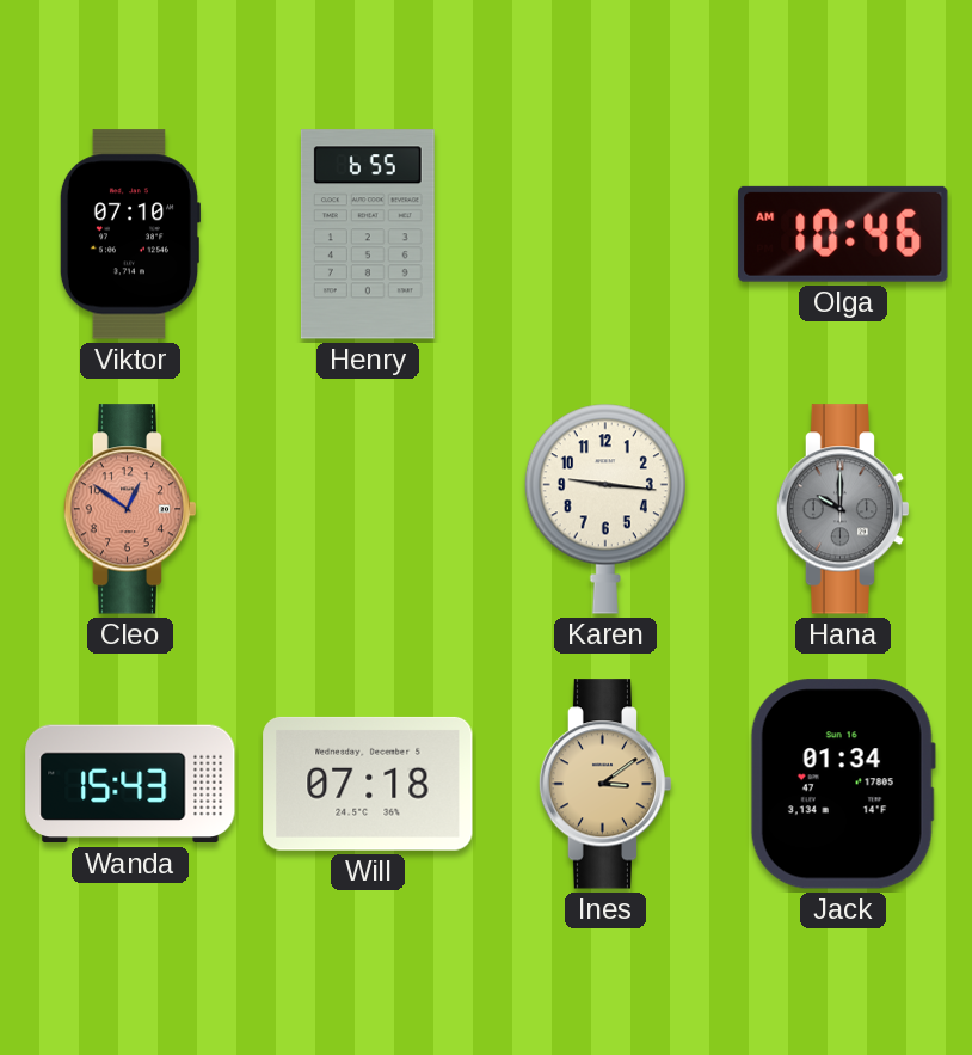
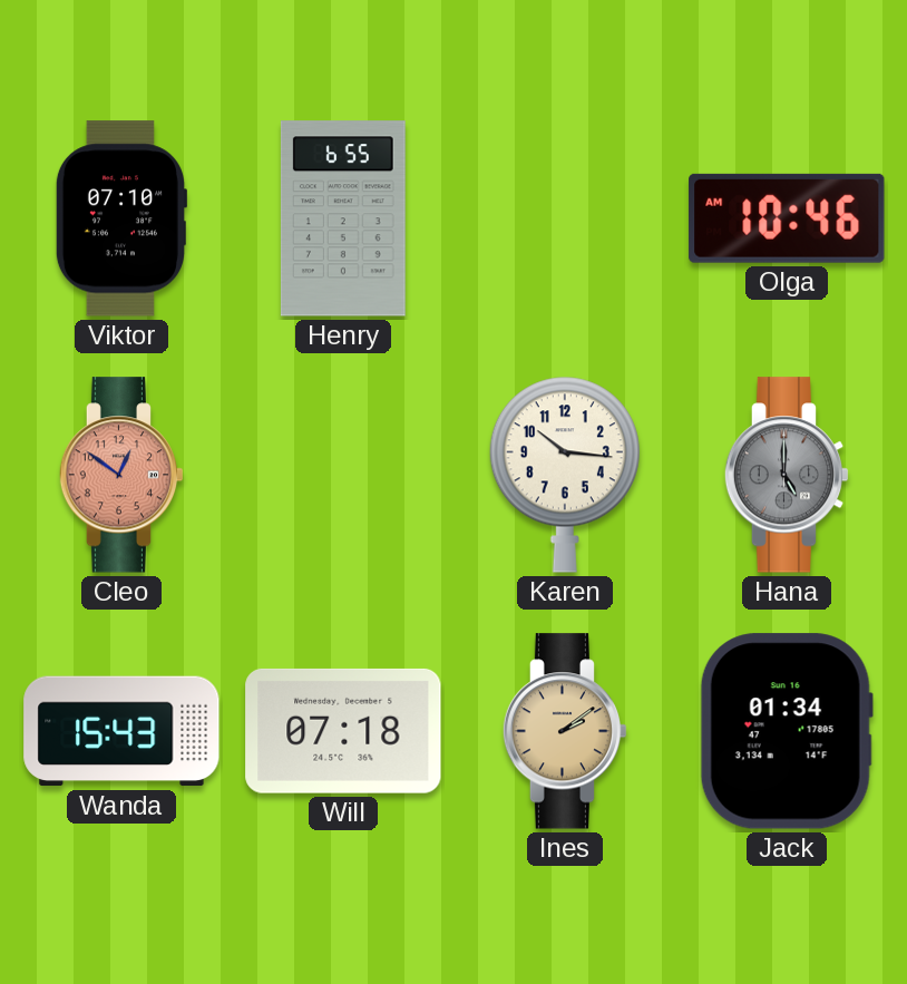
Karen: 9:16 -> 10:16
Hana: 10:00 -> 5:00
Ines: 3:09 -> 2:09
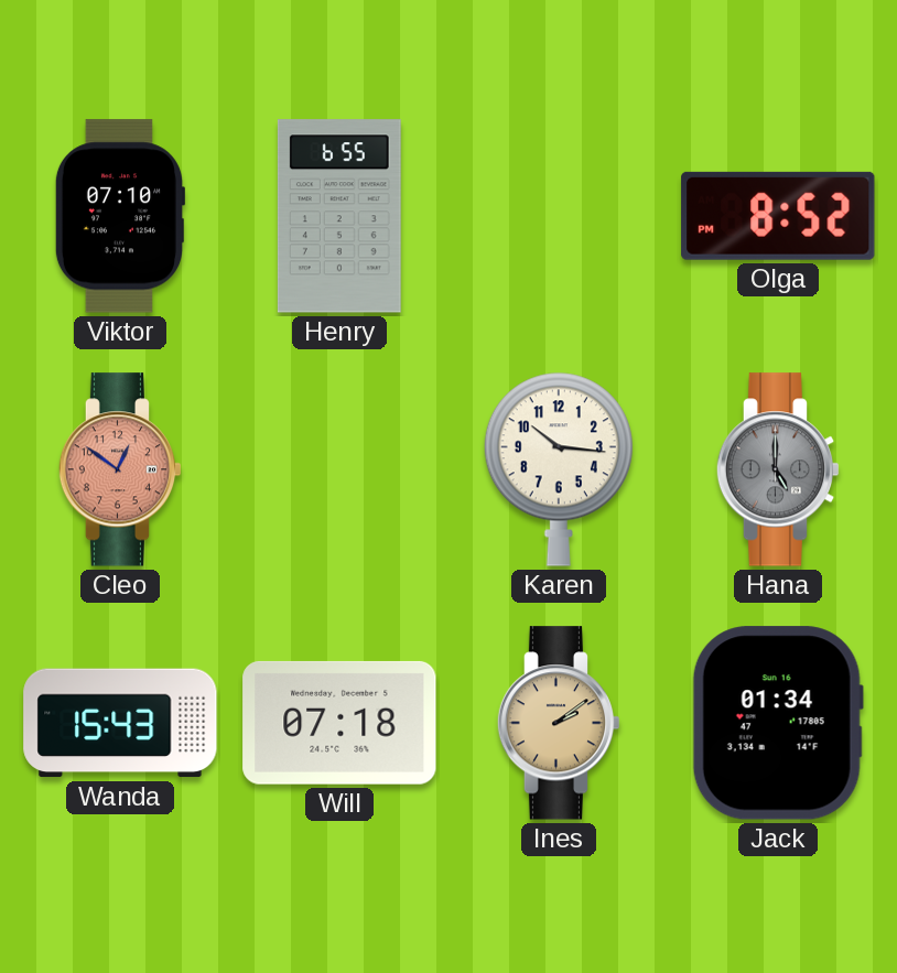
Olga: 10:46 -> 8:52
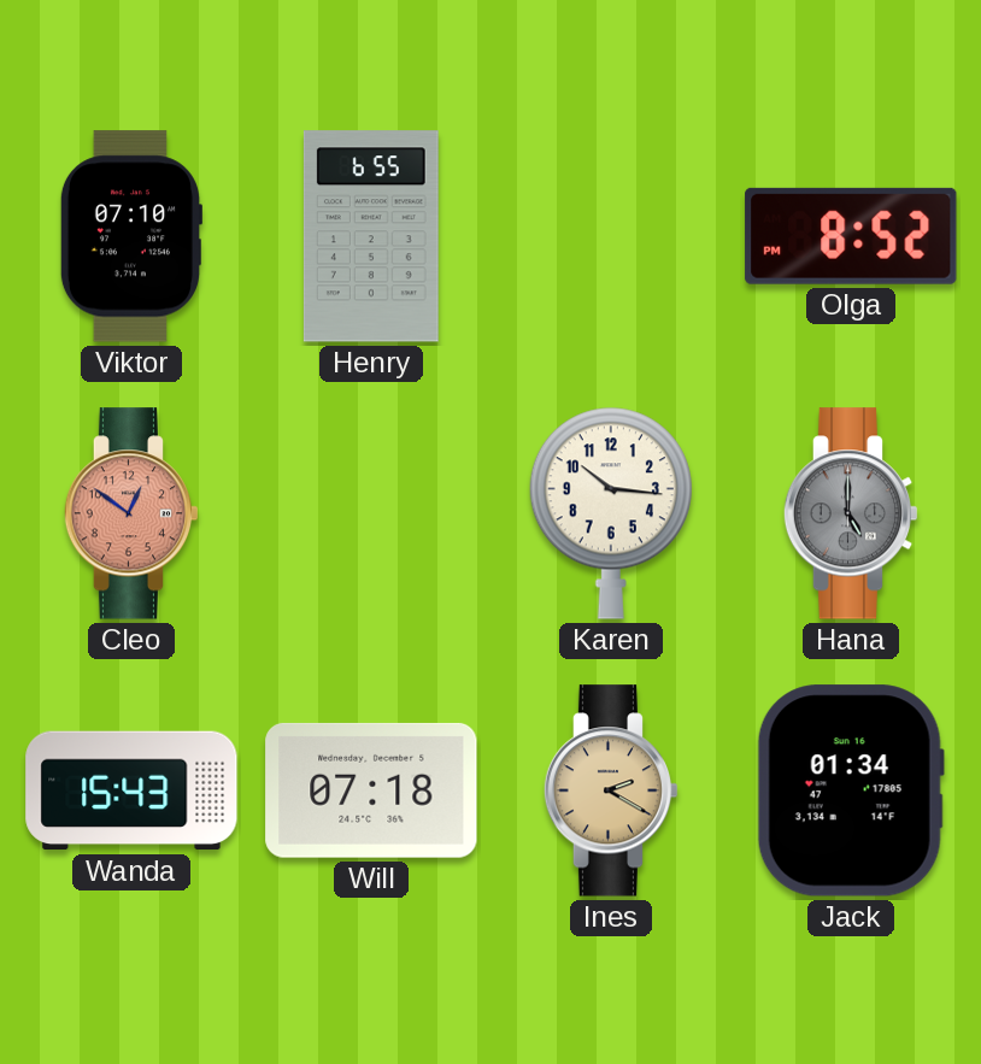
Ines: 2:09 -> 2:20
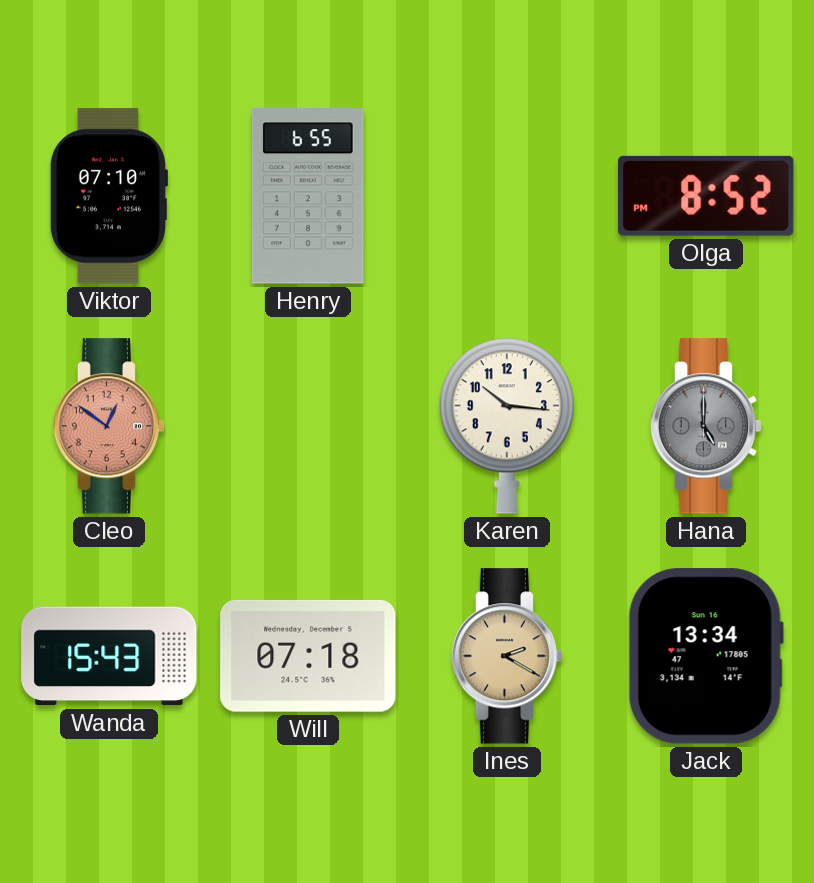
Jack: 01:34 -> 13:34
